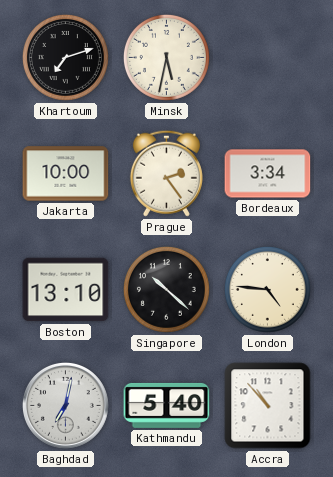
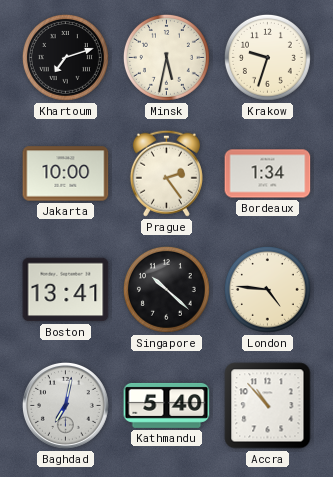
Krakow: none -> 9:33
Bordeaux: 3:34 -> 1:34
Boston: 13:10 -> 13:41
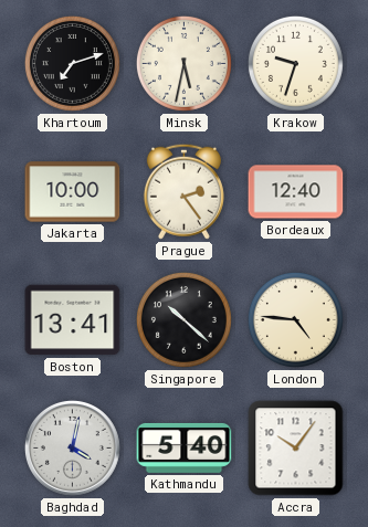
Bordeaux: 1:34 -> 12:40
Baghdad: 7:02 -> 4:02
Accra: 10:53 -> 10:06
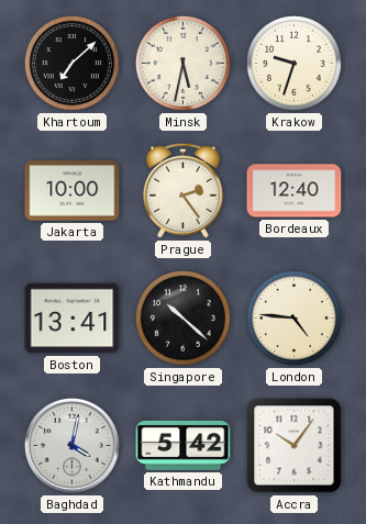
Khartoum: 7:12 -> 7:08
Kathmandu: 5:40 -> 5:42
